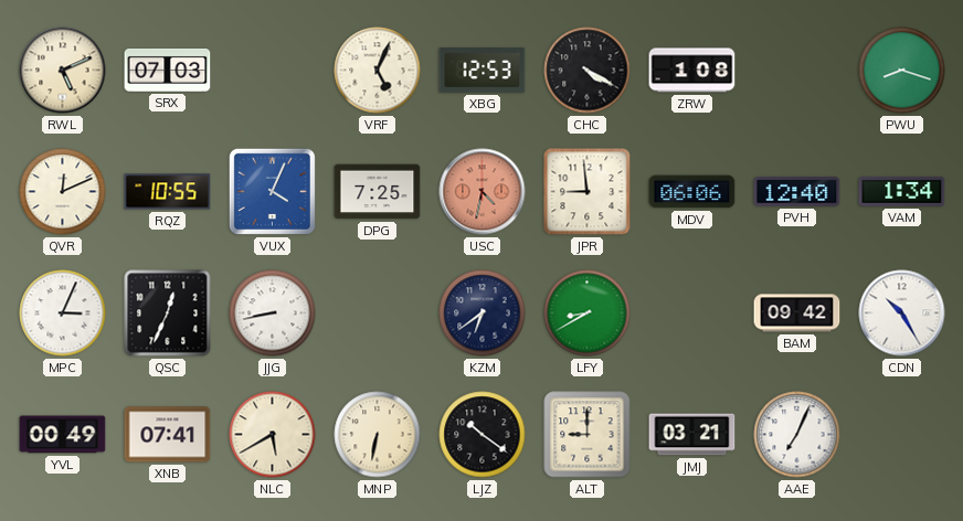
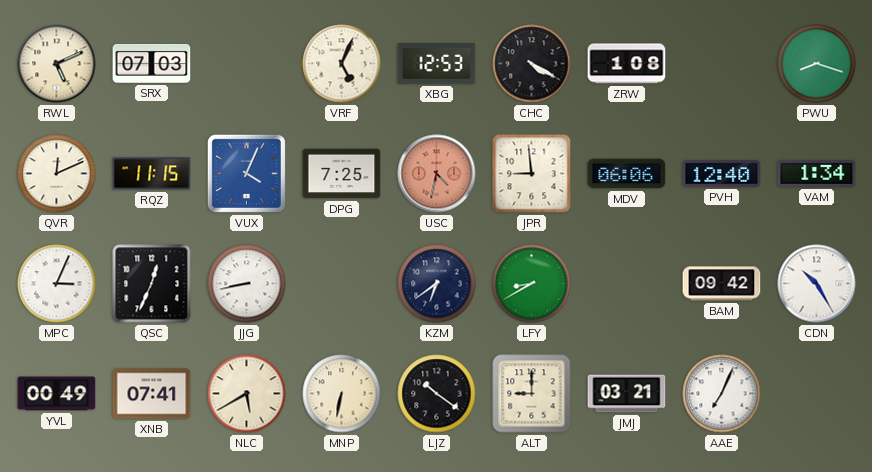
RQZ: 10:55 -> 11:15
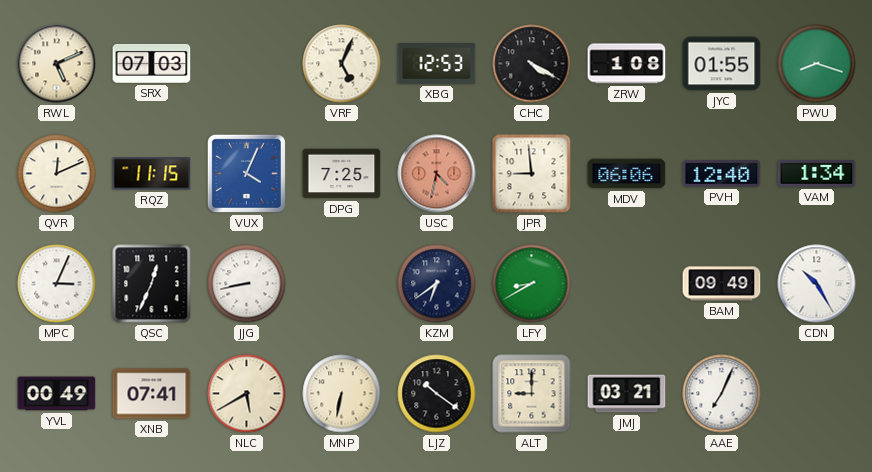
JYC: none -> 01:55
BAM: 09:42 -> 09:49
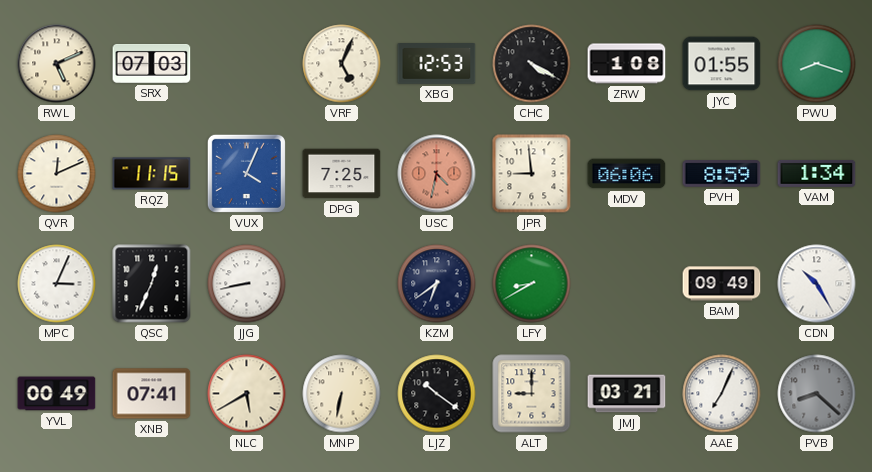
PVH: 12:40 -> 8:59
PVB: none -> 8:22
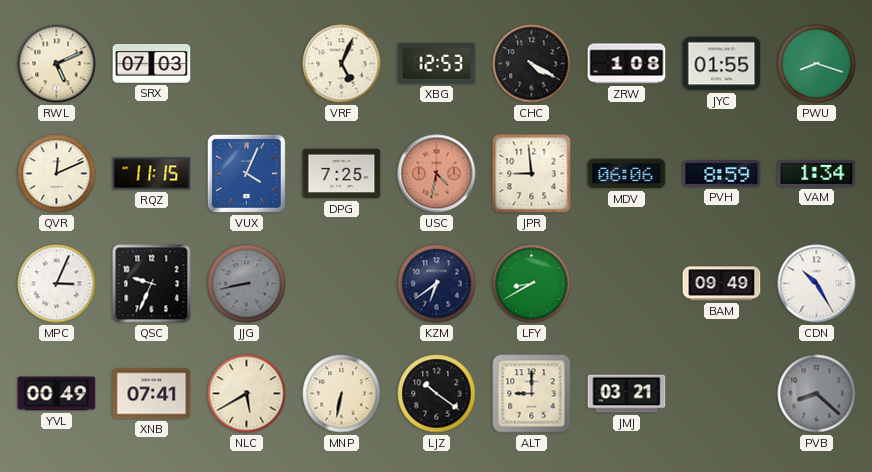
QSC: 12:34 -> 9:34
JJG dial: white -> grey
AAE: 7:04 -> none
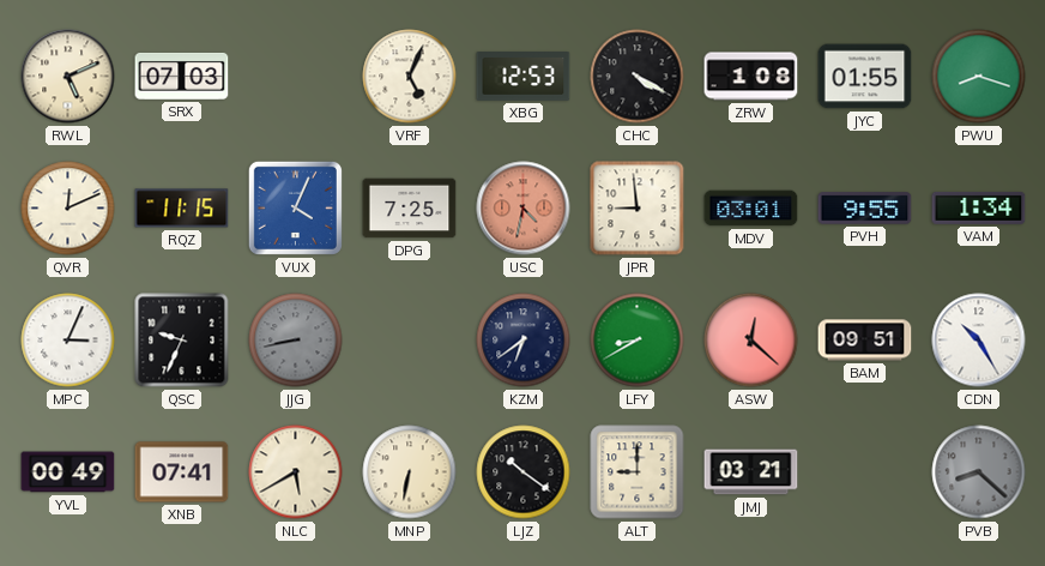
MDV: 06:06 -> 03:01
PVH: 8:59 -> 9:55
ASW: none -> 12:22
BAM: 09:49 -> 09:51
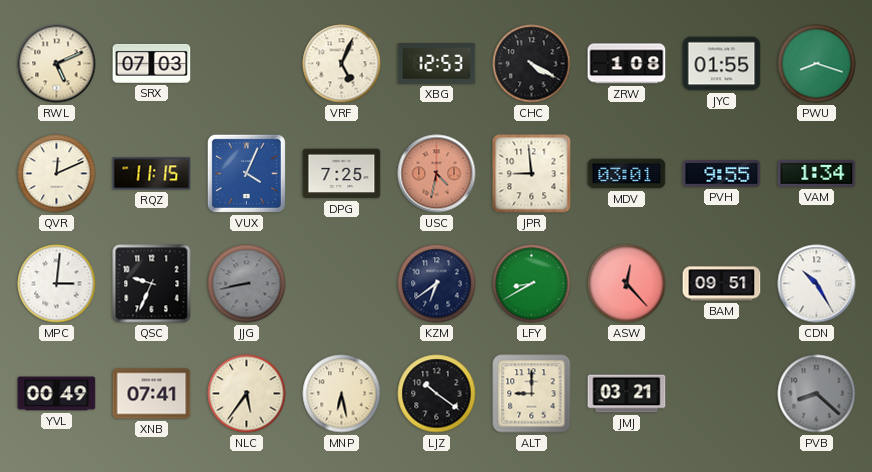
MPC: 3:04 -> 3:01
ASW: 12:22 -> 12:23
NLC: 5:40 -> 5:36
MNP: 6:32 -> 6:28
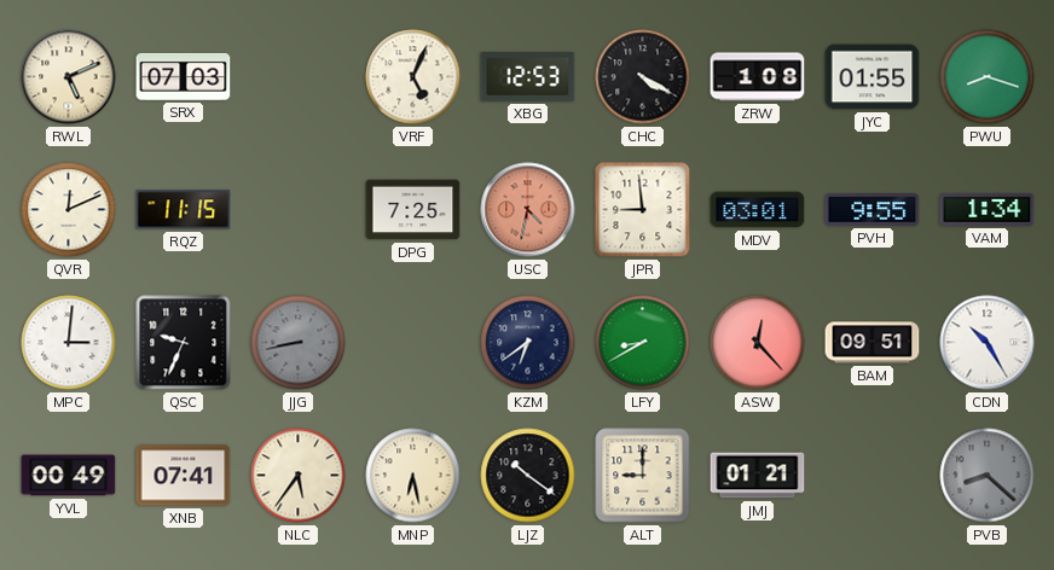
VUX: 4:04 -> none
JMJ: 03:21 -> 01:21
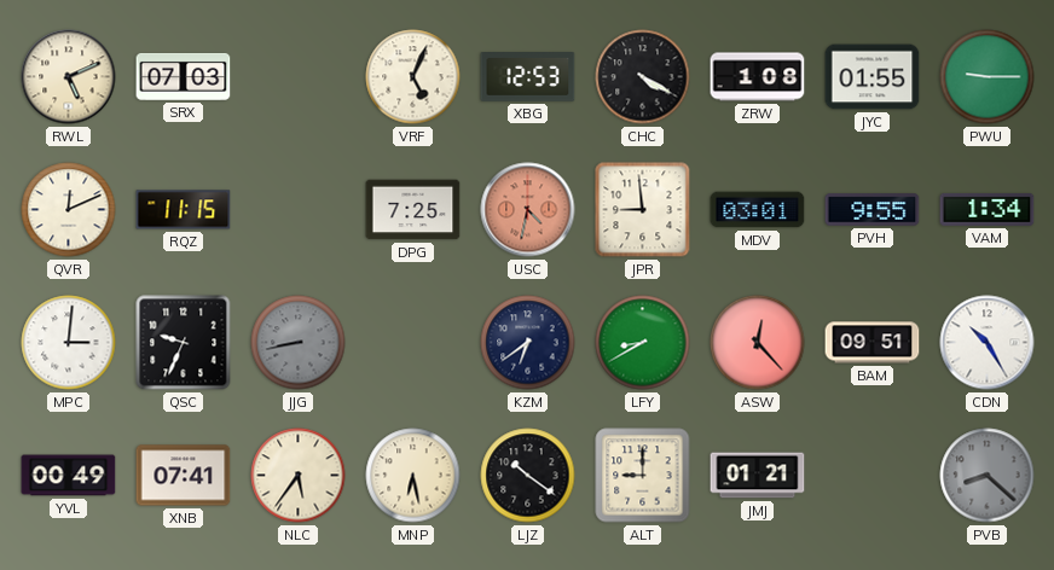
PWU: 8:18 -> 9:15
